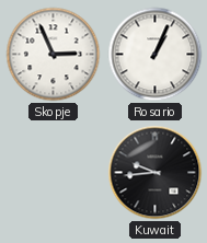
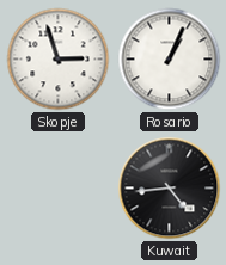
Skopje: 2:56 -> 2:57
Kuwait: 9:44 -> 4:44
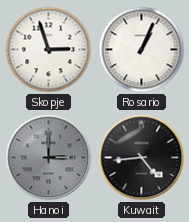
Hanoi: none -> 3:00
